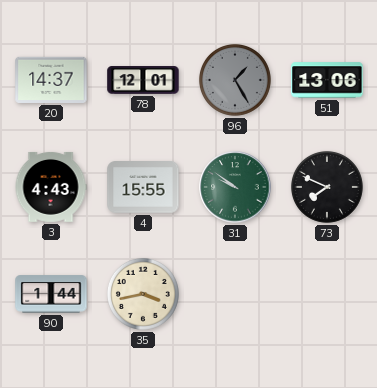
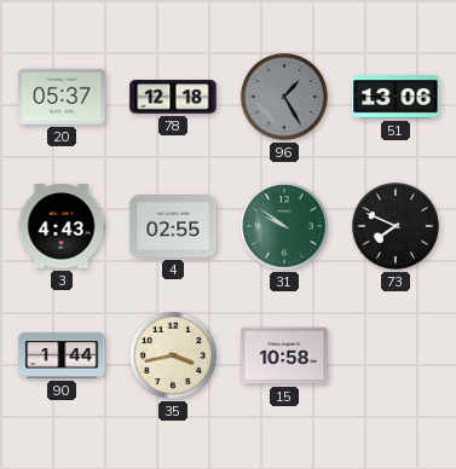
20: 14:37 -> 05:37
78: 12:01 -> 12:18
4: 15:55 -> 02:55
15: none -> 10:58
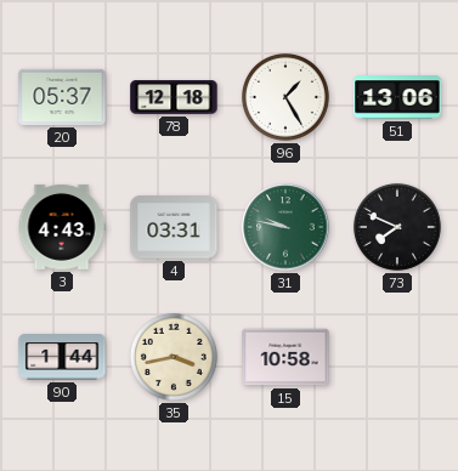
96 dial: grey -> white
4: 02:55 -> 03:31
31: 9:51 -> 9:47
